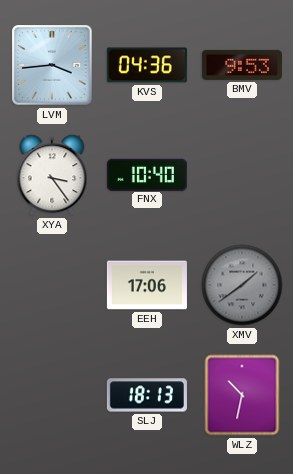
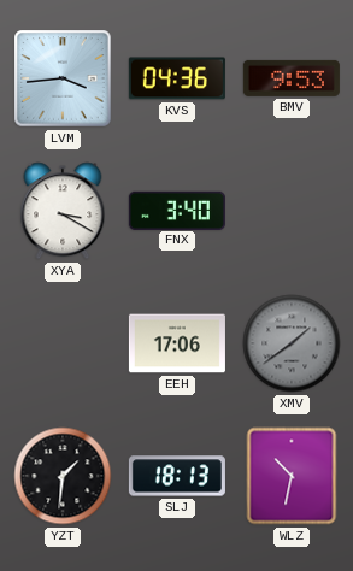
XYA: 3:24 -> 3:20
FNX: 10:40 -> 3:40
YZT: none -> 1:31
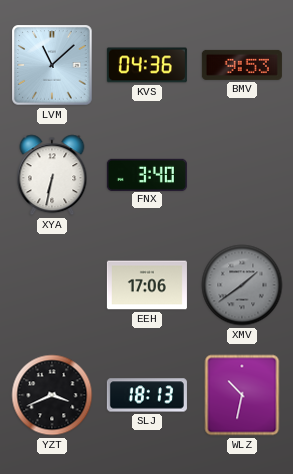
LVM: 3:44 -> 11:08
XYA: 3:20 -> 6:32
YZT: 1:31 -> 3:41
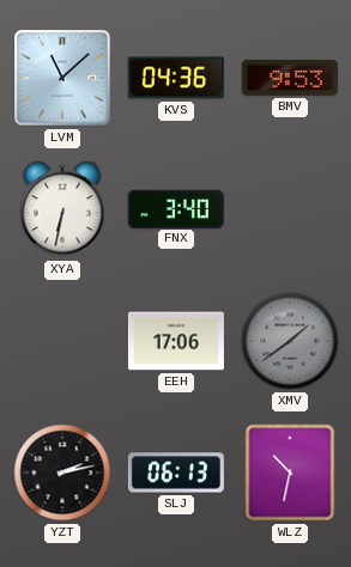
YZT: 3:41 -> 2:13
SLJ: 18:13 -> 06:13
